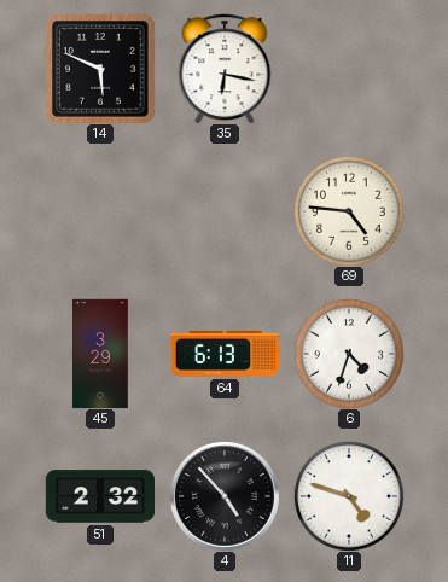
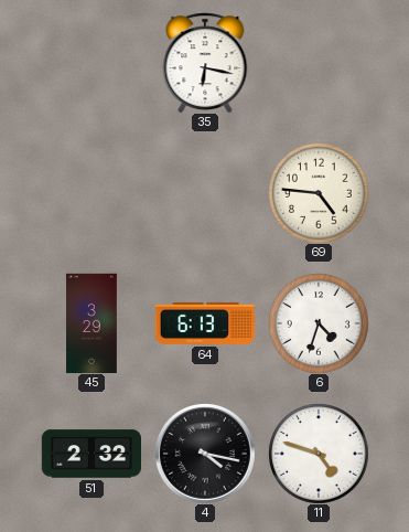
14: 5:49 -> none
4: 4:53 -> 4:17
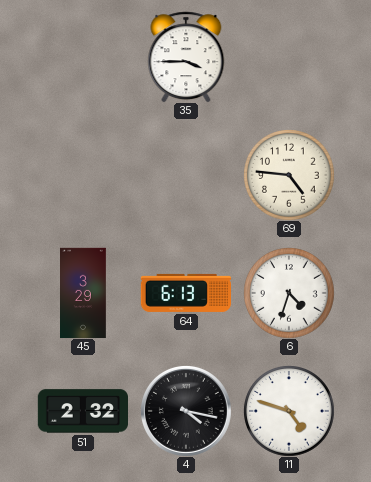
35: 6:17 -> 3:45
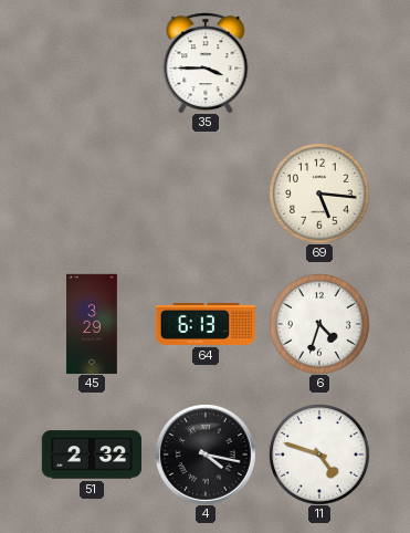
69: 4:46 -> 5:16
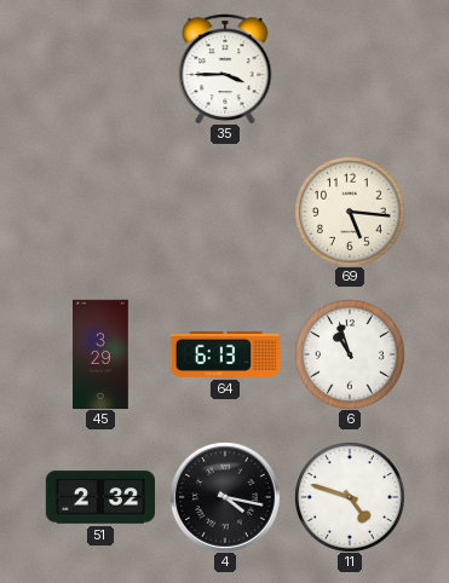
6: 4:33 -> 10:57
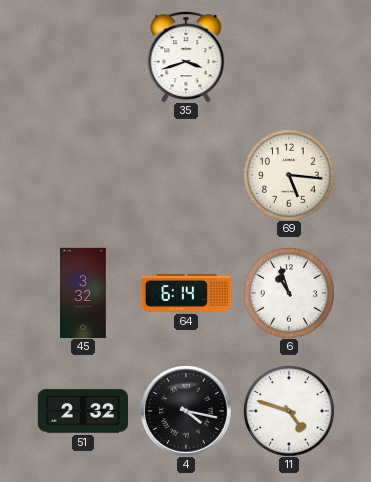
35: 3:45 -> 3:42
45: 3:29 -> 3:32
64: 6:13 -> 6:14
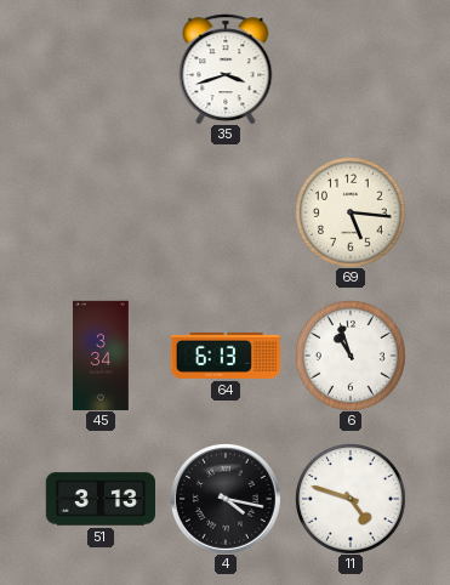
45: 3:32 -> 3:34
64: 6:14 -> 6:13
51: 2:32 -> 3:13
